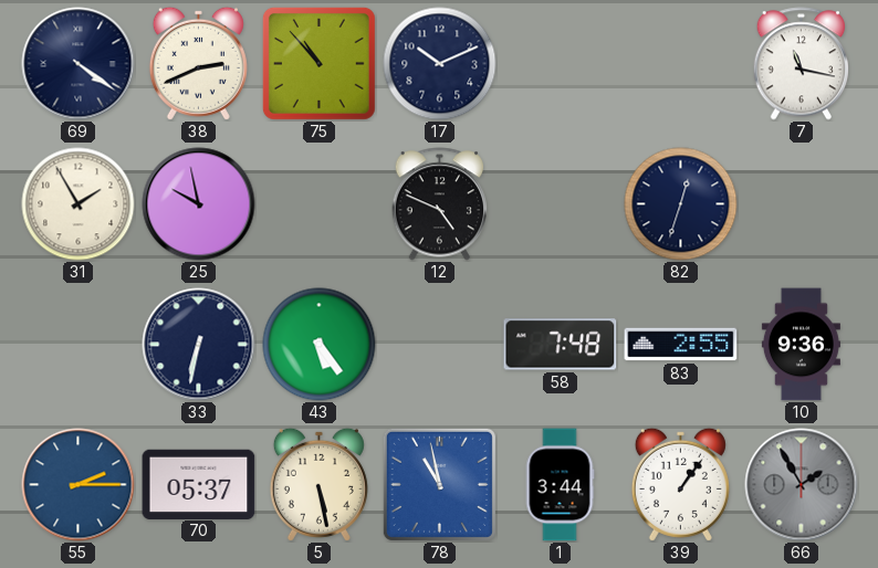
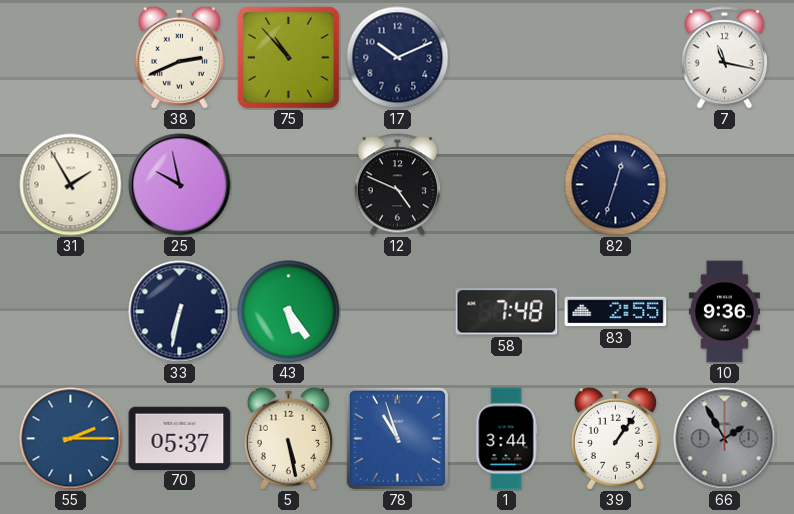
69: 4:21 -> none
78: 10:58 -> 10:57
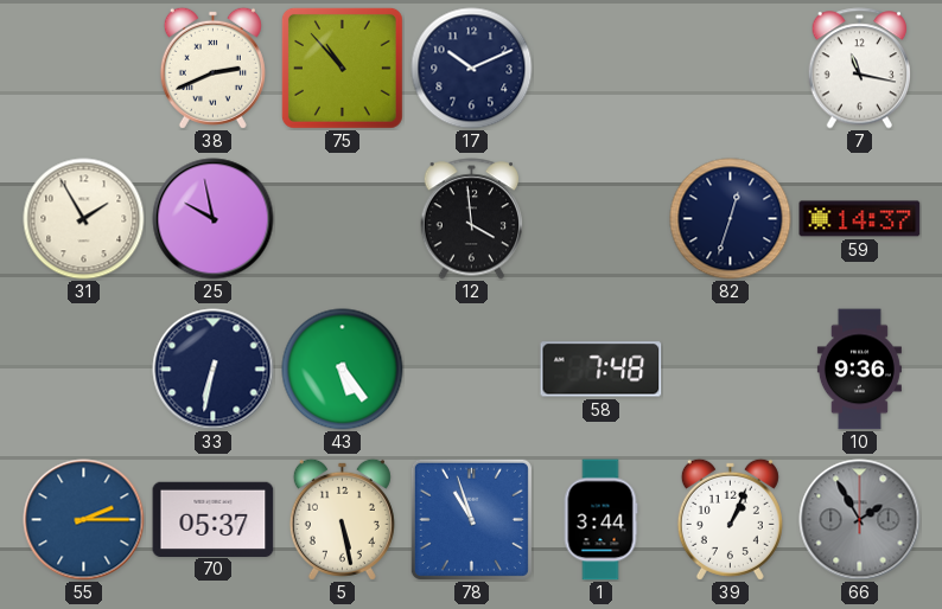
12: 4:49 -> 3:59
59: none -> 14:37
83: 2:55 -> none
39: 1:06 -> 1:04
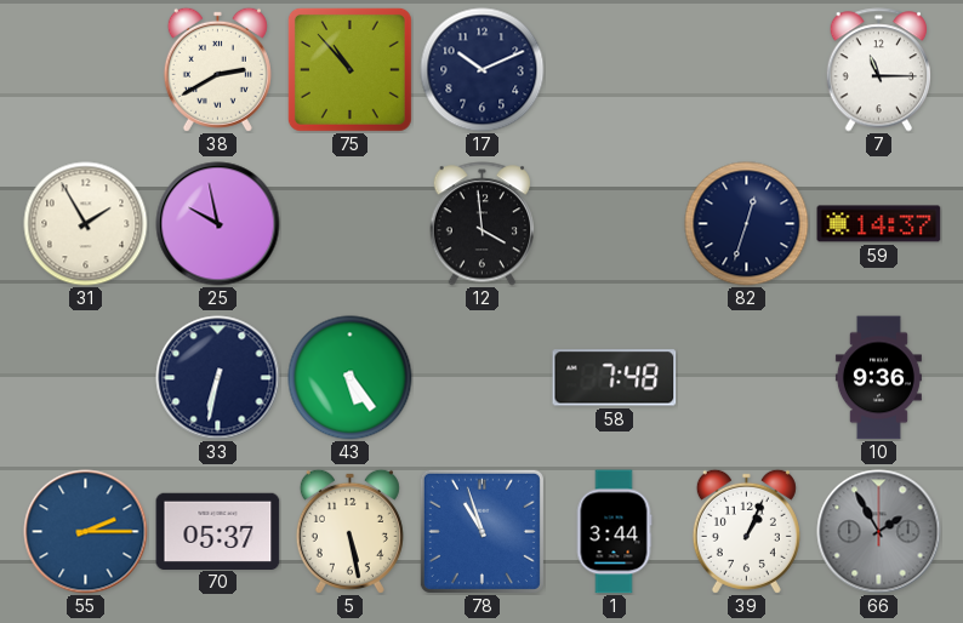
38: 2:41 -> 2:40
7: 11:17 -> 11:15
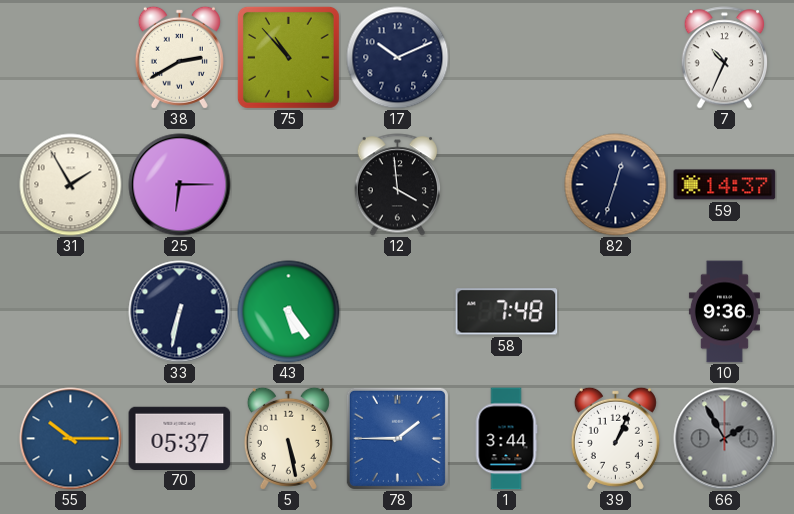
7: 11:15 -> 10:34
25: 9:58 -> 6:15
55: 2:15 -> 10:15
78: 10:57 -> 1:45
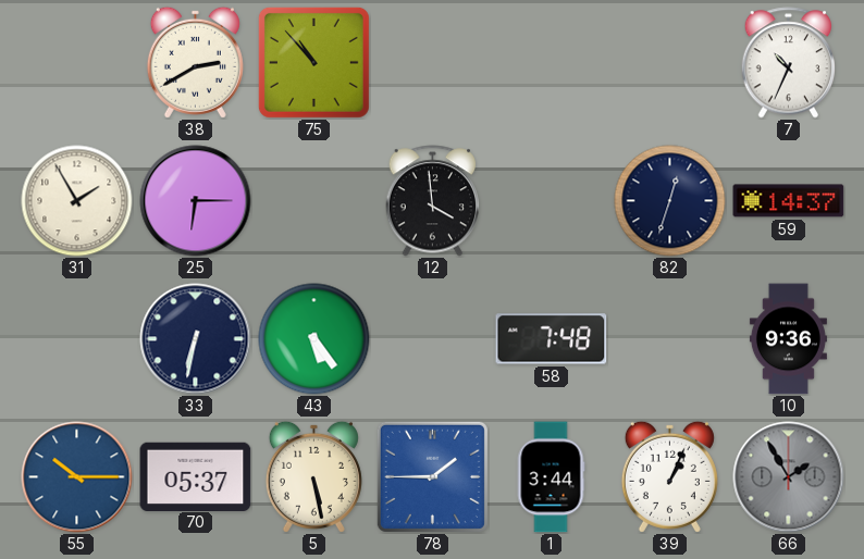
17: 10:11 -> none
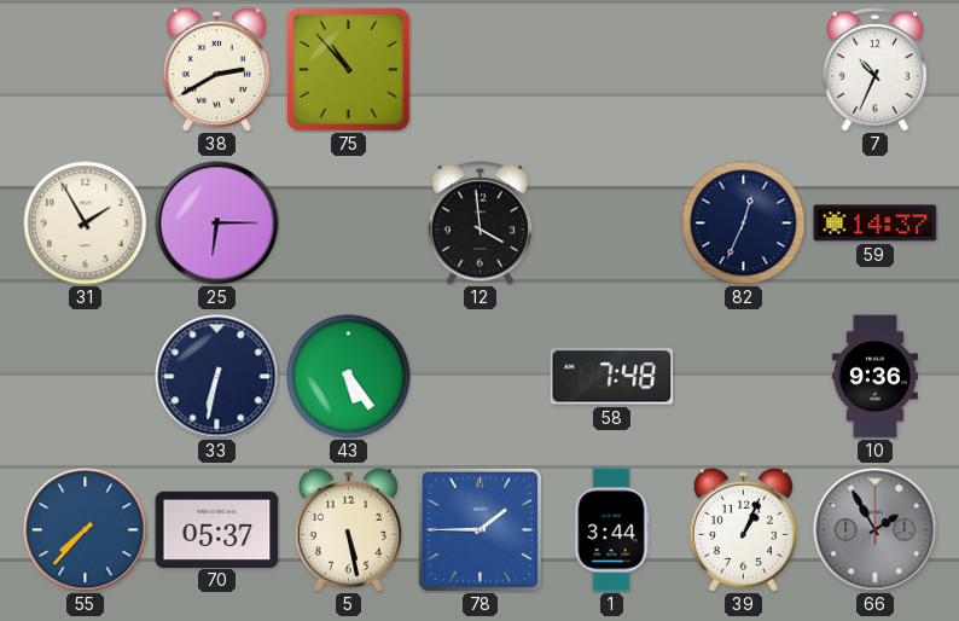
82: 12:33 -> 12:34
55: 10:15 -> 7:37
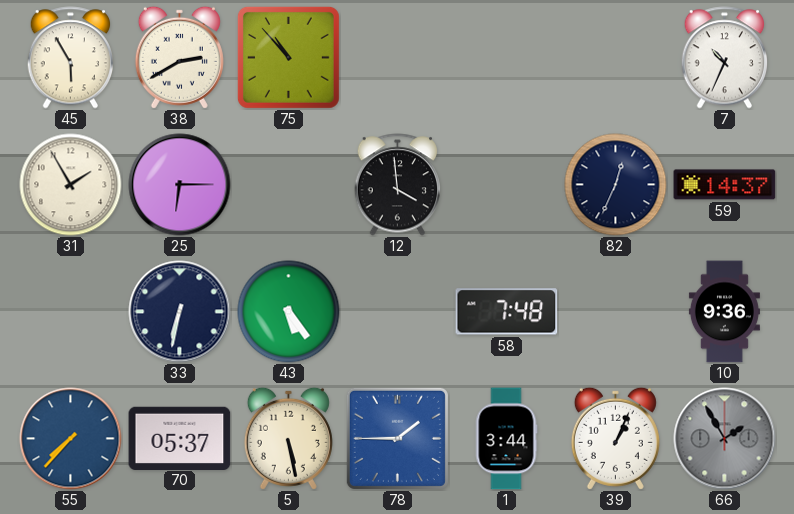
45: none -> 5:55
